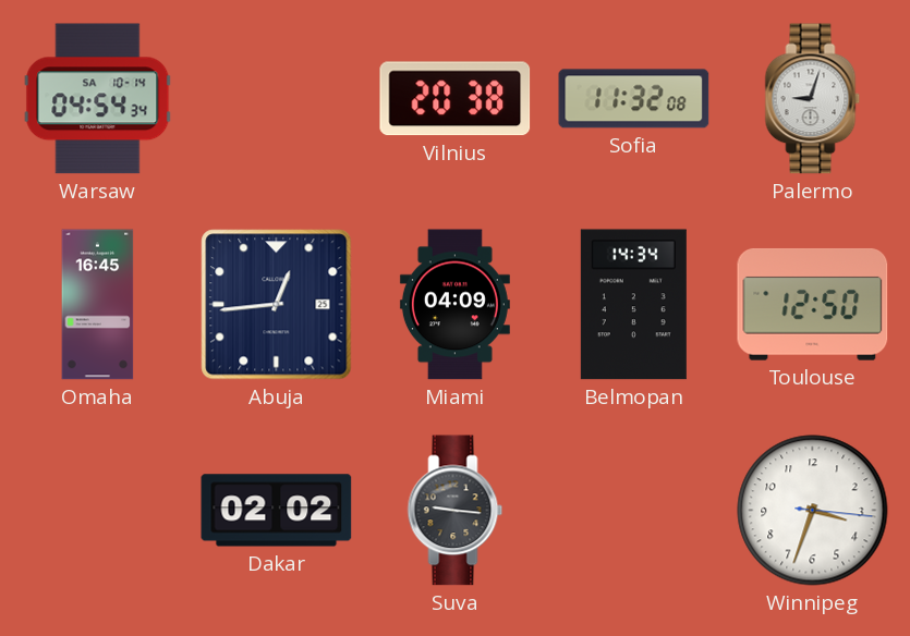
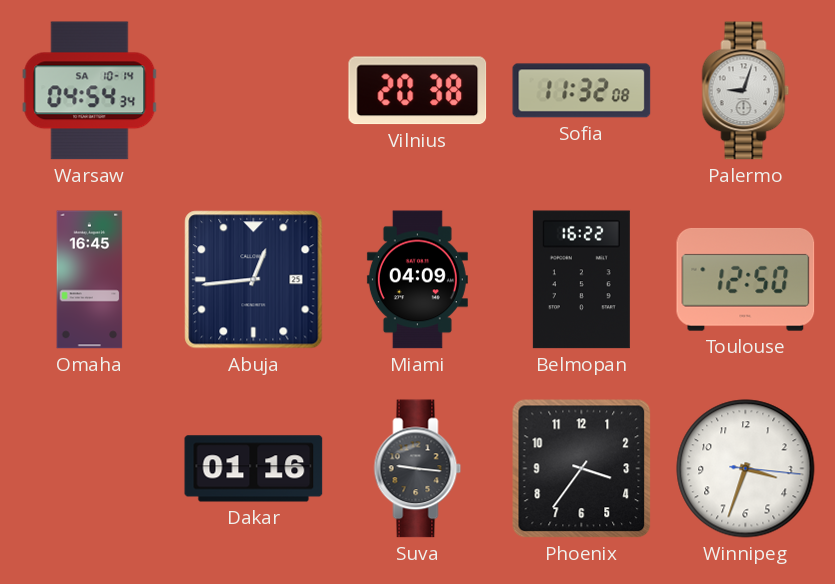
Belmopan: 14:34 -> 16:22
Dakar: 02:02 -> 01:16
Phoenix: none -> 3:36
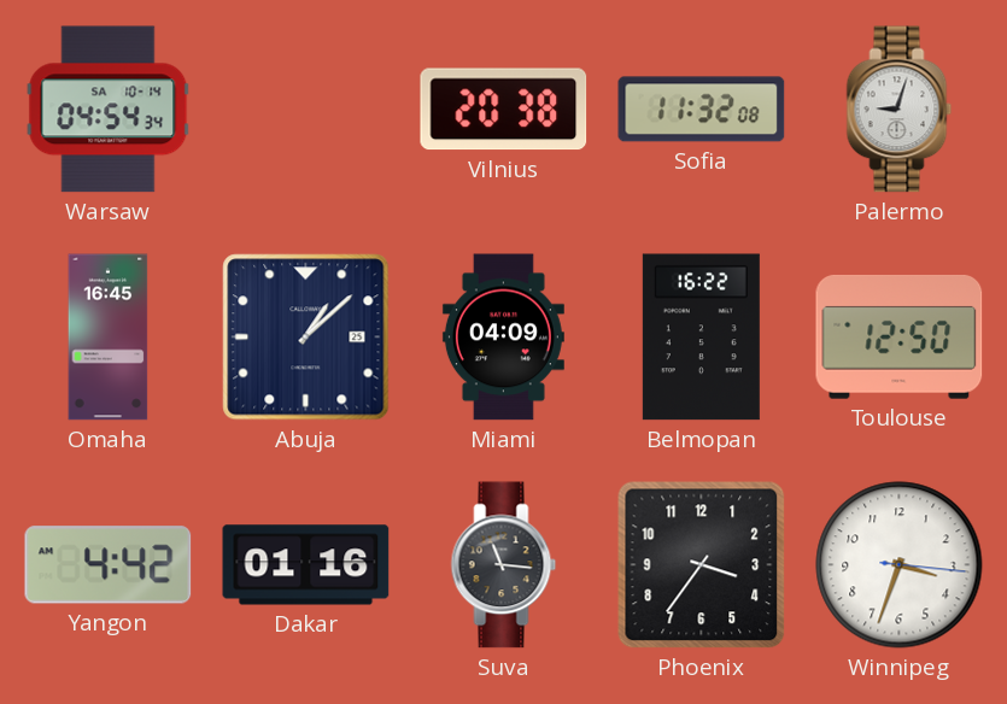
Abuja: 12:44 -> 1:08
Yangon: none -> 4:42
Suva: 9:16 -> 11:16
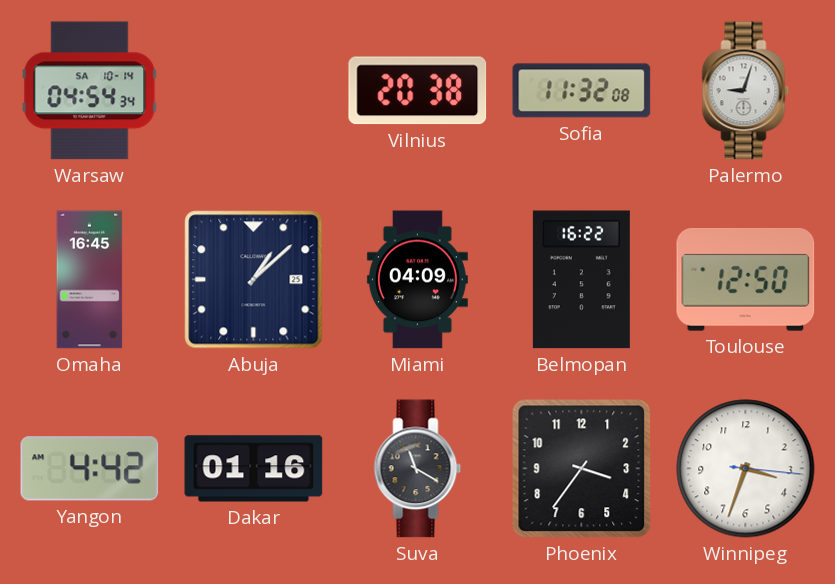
Suva: 11:16 -> 11:20
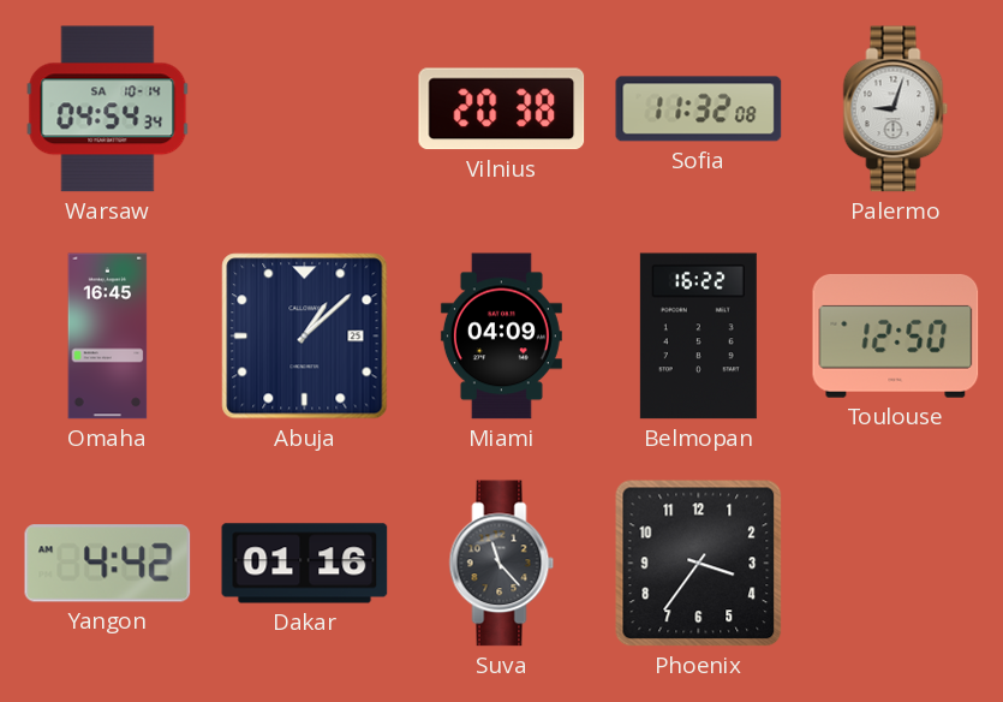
Suva: 11:20 -> 11:23
Winnipeg: 3:33 -> none
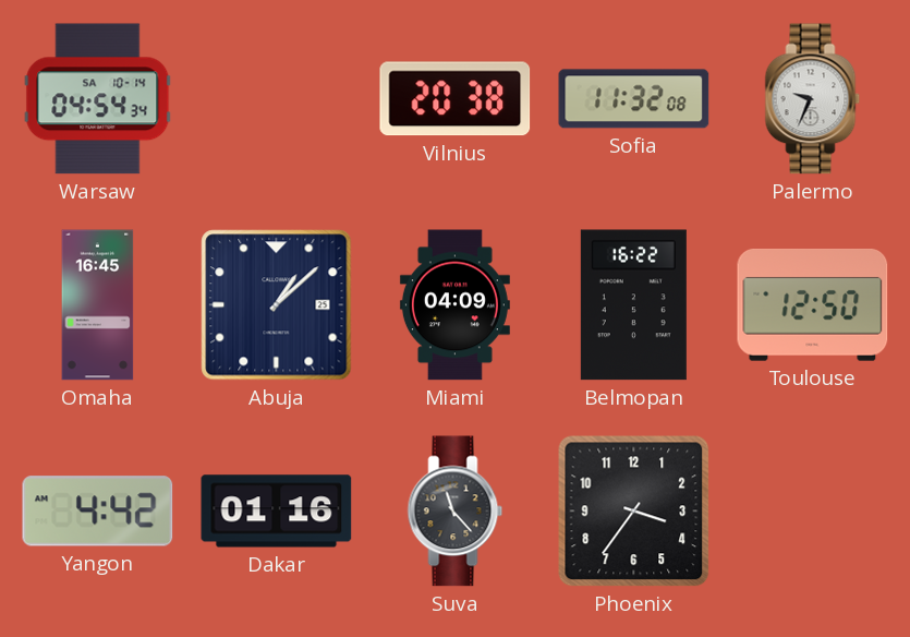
Palermo: 9:03 -> 9:34
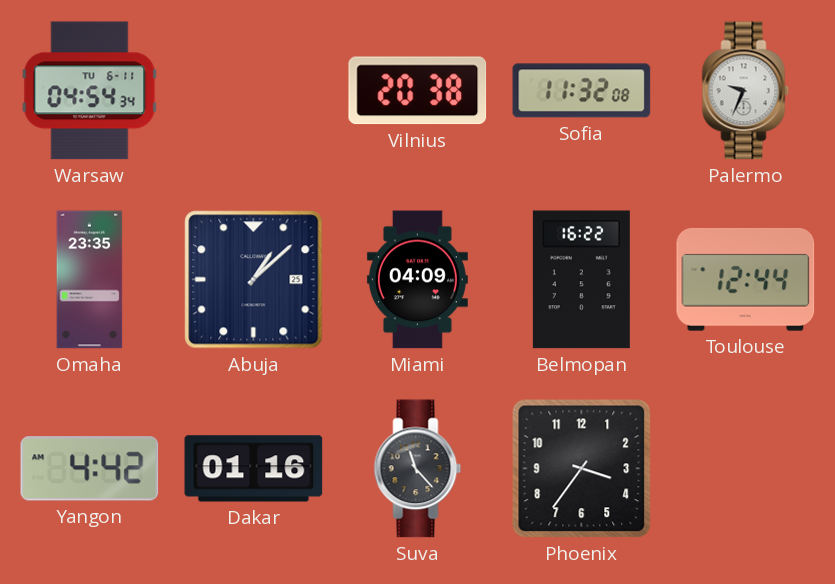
Warsaw date: SA 10-14 -> TU 6-11
Omaha: 16:45 -> 23:35
Toulouse: 12:50 -> 12:44
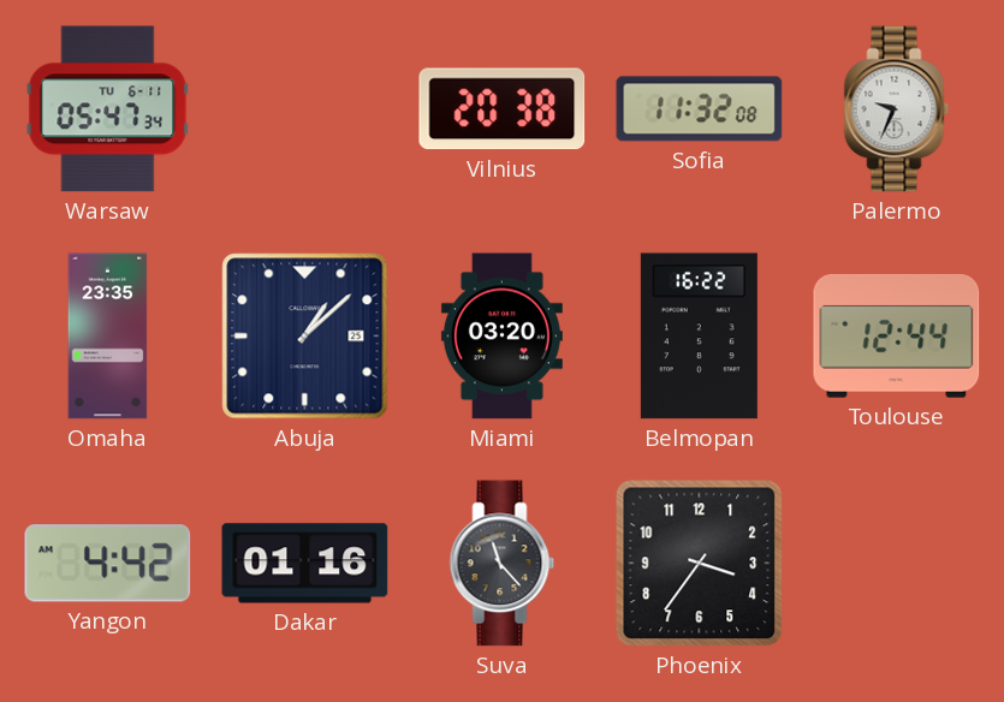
Warsaw: 04:54 -> 05:47
Miami: 04:09 -> 03:20
